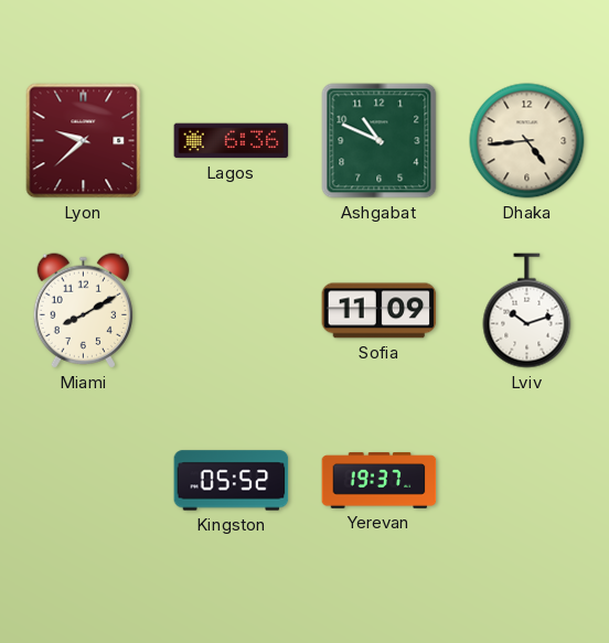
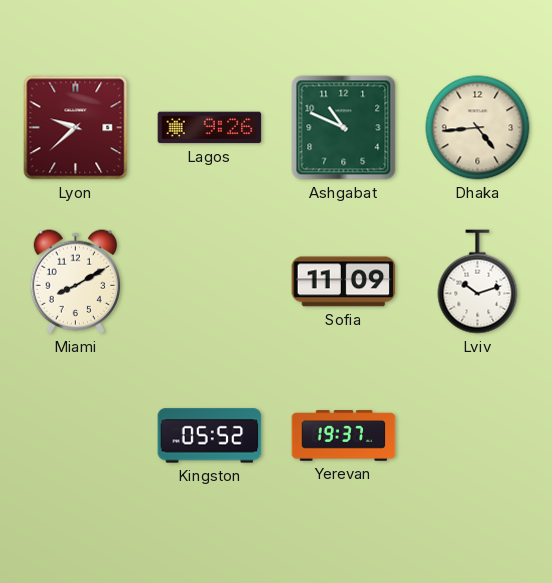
Lagos: 6:36 -> 9:26
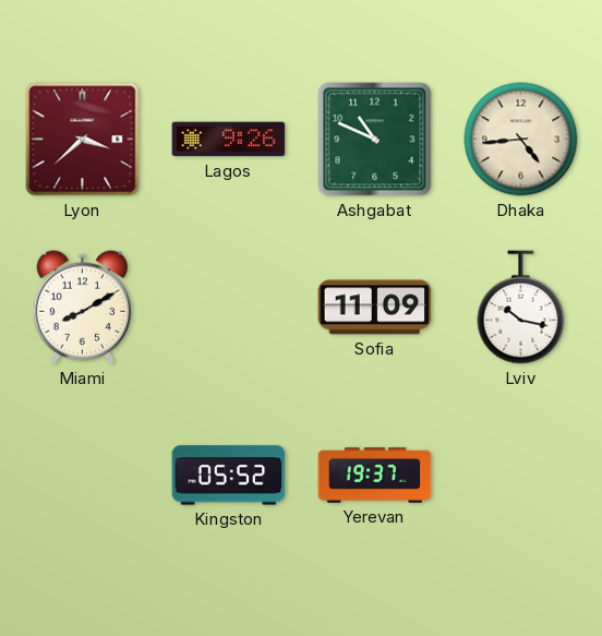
Lyon: 9:38 -> 3:38
Lviv: 10:12 -> 10:17
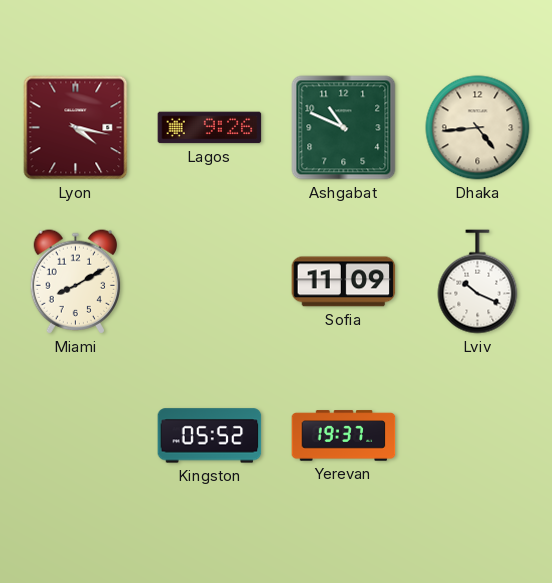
Lyon: 3:38 -> 4:17
Lviv: 10:17 -> 10:19
